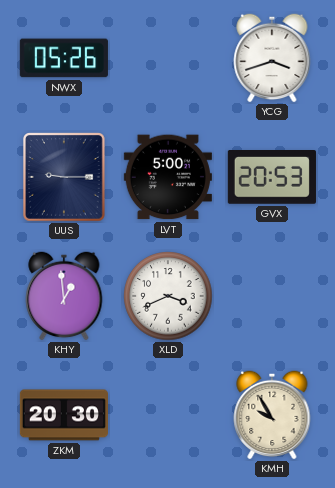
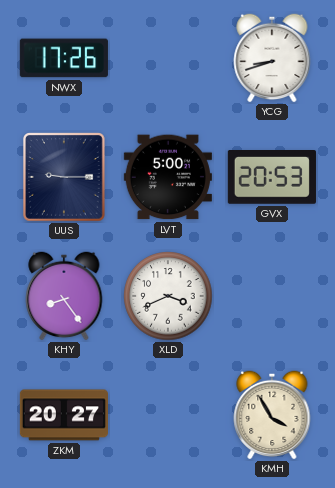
NWX: 05:26 -> 17:26
YCG: 3:42 -> 8:42
KHY: 12:59 -> 8:24
ZKM: 20:30 -> 20:27
KMH: 9:55 -> 3:55
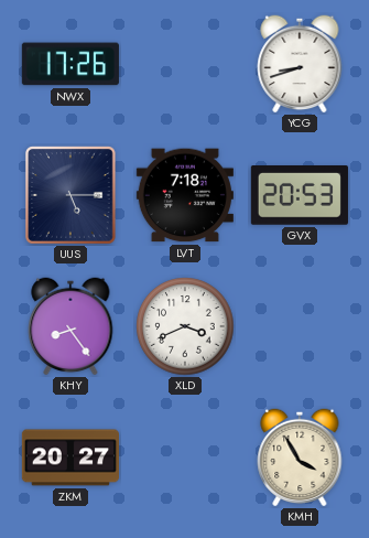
UUS: 9:15 -> 5:15
LVT: 5:00 -> 7:18
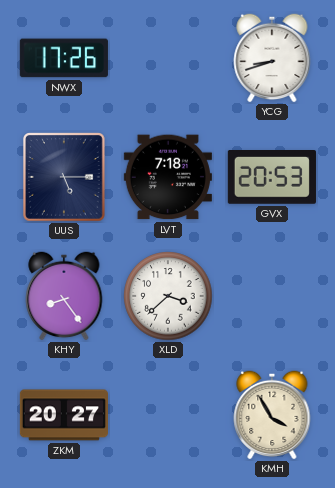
XLD: 3:41 -> 3:38
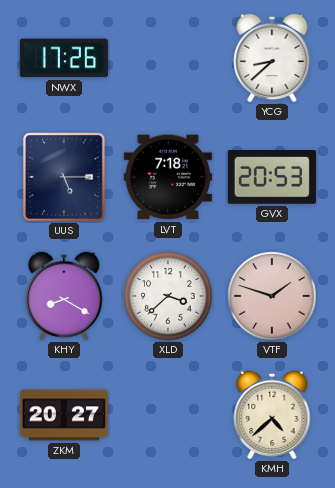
YCG: 8:42 -> 8:38
KHY: 8:24 -> 8:20
VTF: none -> 1:48
KMH: 3:55 -> 4:38
